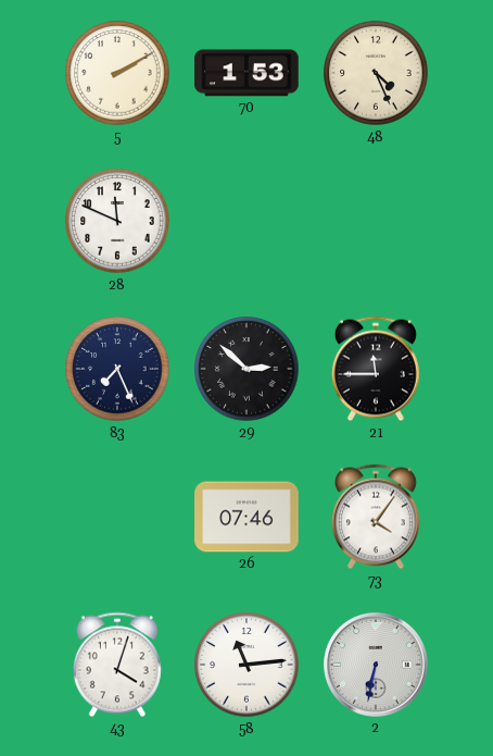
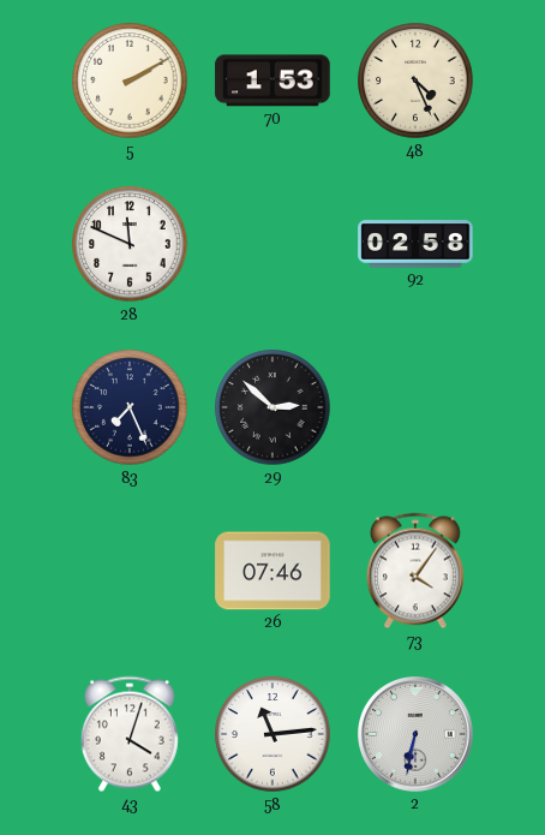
92: none -> 02:58
21: 11:45 -> none
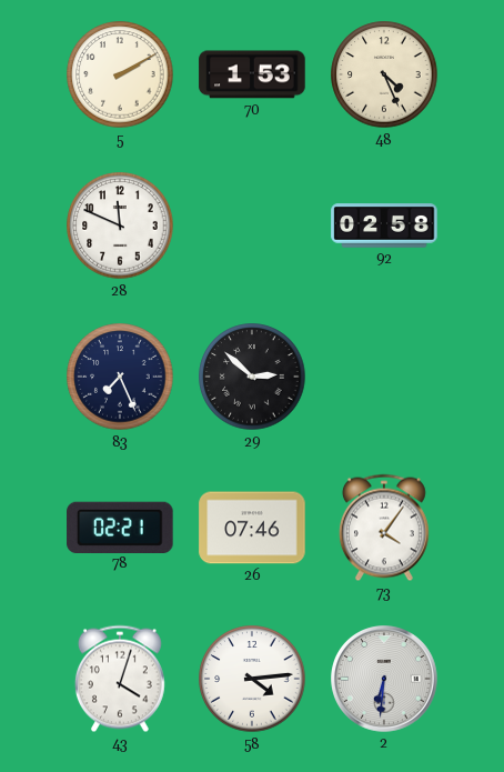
78: none -> 02:21
58: 11:14 -> 4:14
2: 6:32 -> 6:31
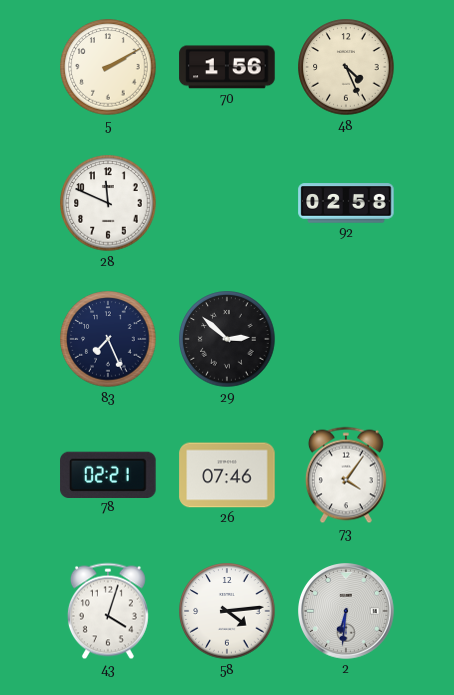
70: 1:53 -> 1:56
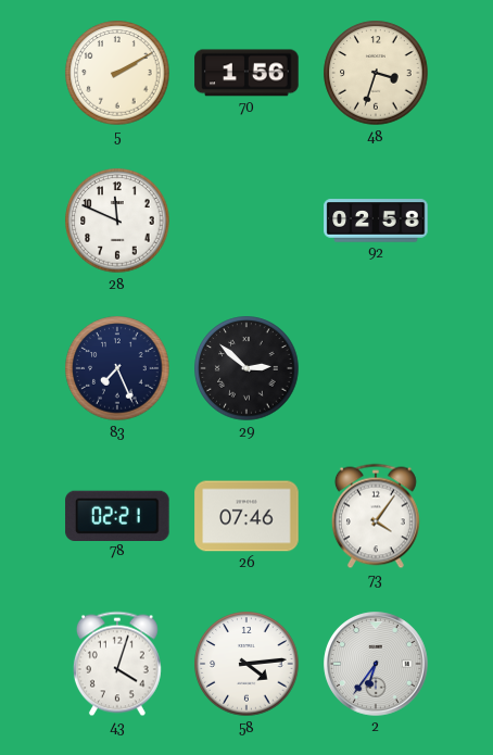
48: 4:26 -> 3:33
2: 6:31 -> 6:36
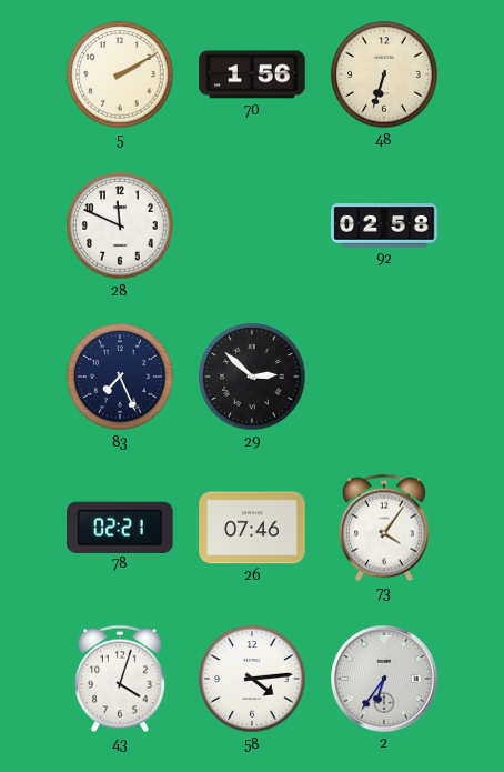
48: 3:33 -> 6:33
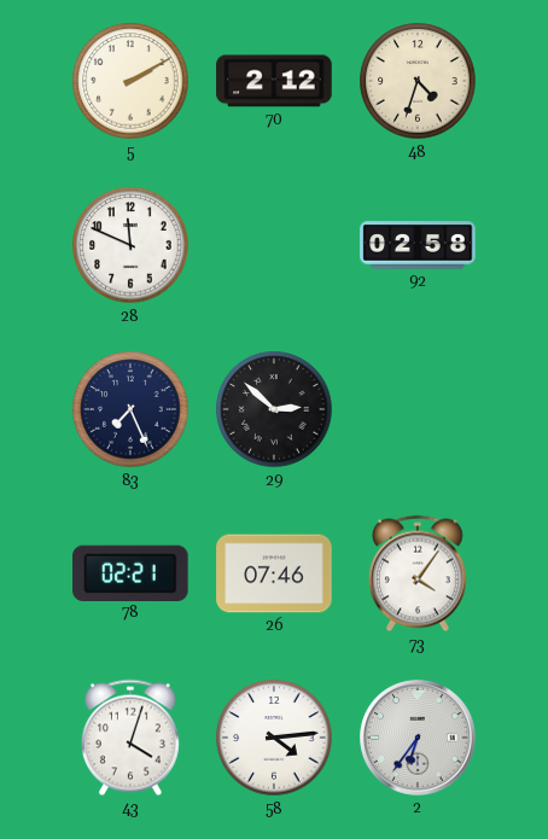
70: 1:56 -> 2:12
48: 6:33 -> 4:33
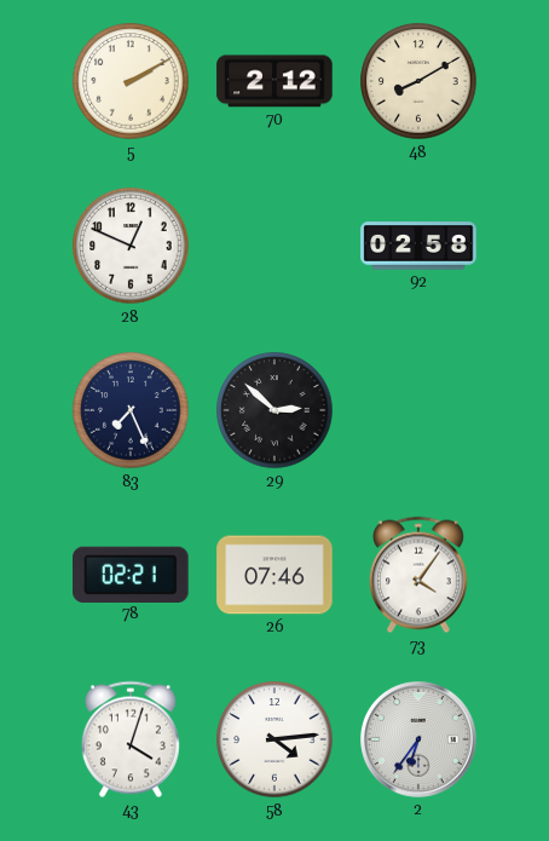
48: 4:33 -> 8:10
28: 11:49 -> 12:49
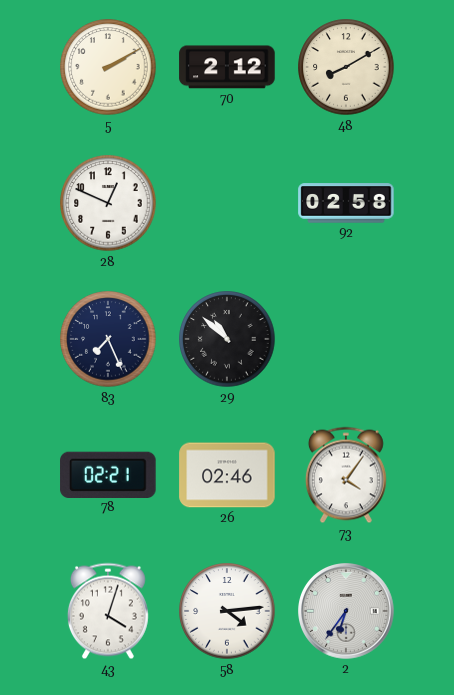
29: 2:52 -> 10:52
26: 07:46 -> 02:46
